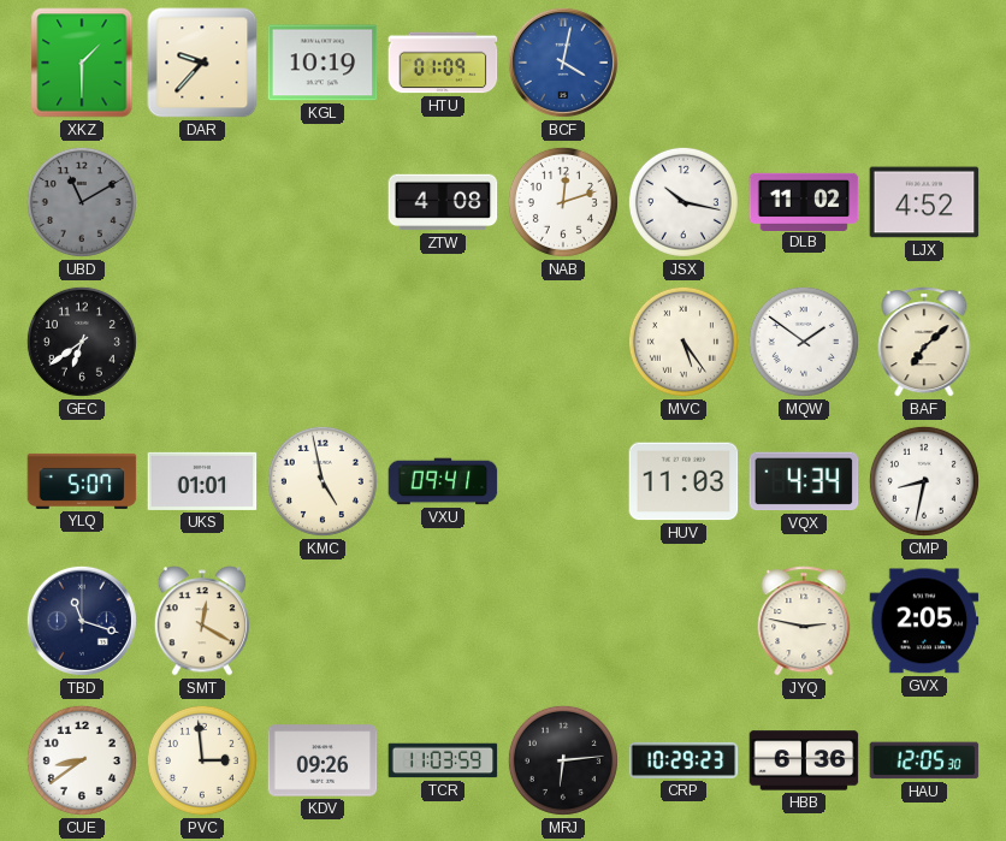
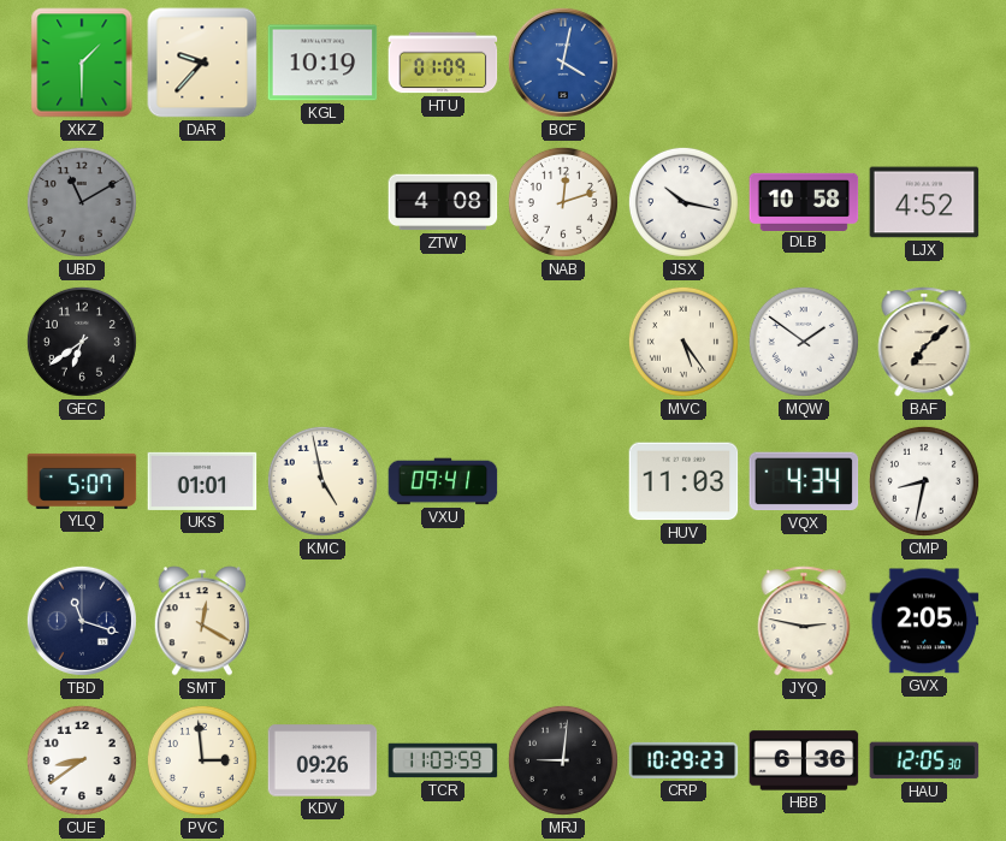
DLB: 11:02 -> 10:58
MRJ: 6:14 -> 9:01
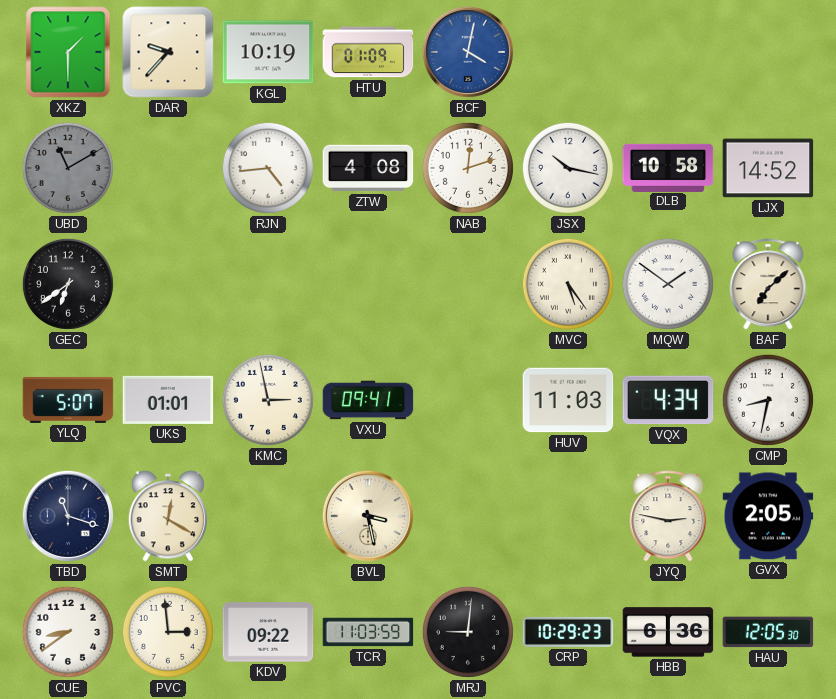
RJN: none -> 4:44
LJX: 4:52 -> 14:52
KMC: 4:58 -> 2:58
BVL: none -> 3:28
KDV: 09:26 -> 09:22
